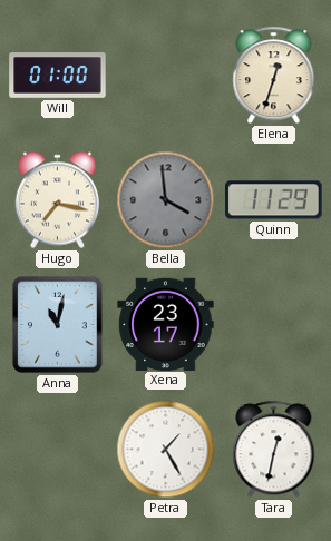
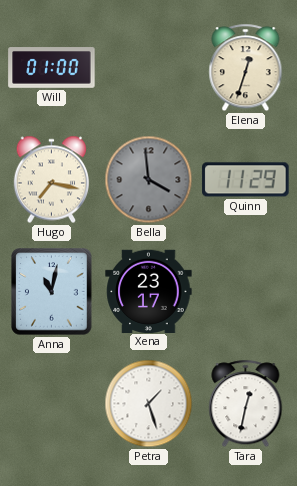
Petra: 1:25 -> 1:27
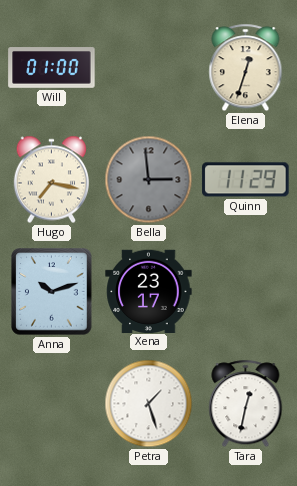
Bella: 3:59 -> 2:59
Anna: 11:02 -> 10:12
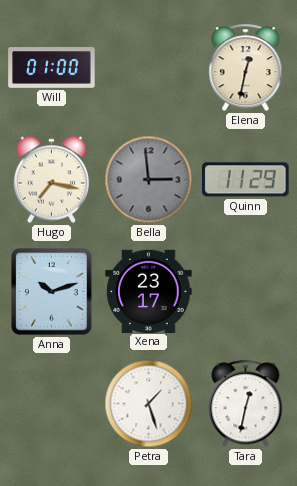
Elena: 12:33 -> 12:32
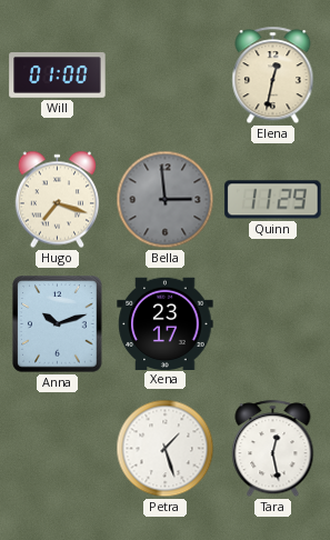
Hugo: 7:17 -> 7:18
Tara: 12:32 -> 12:28
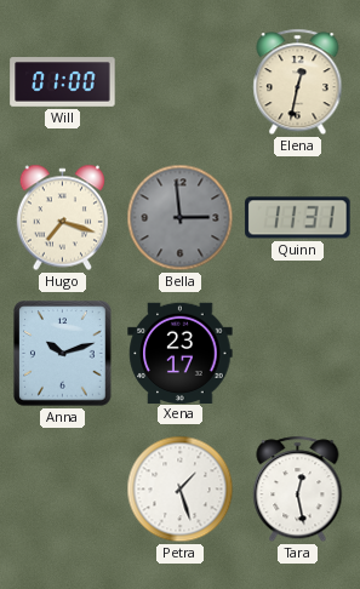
Quinn: 11:29 -> 11:31
